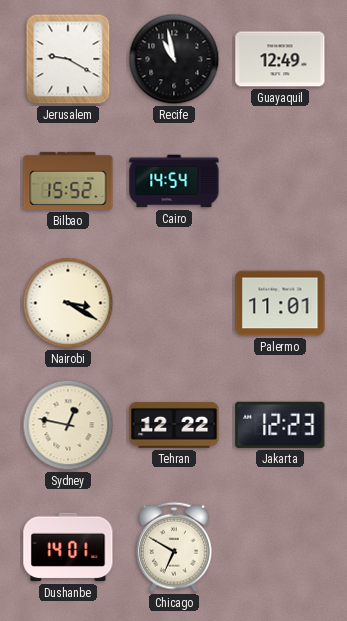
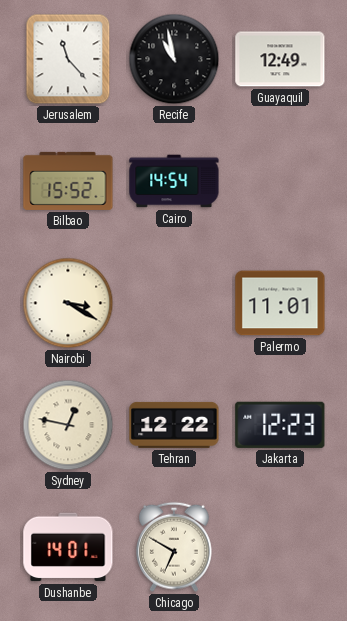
Jerusalem: 9:20 -> 11:23
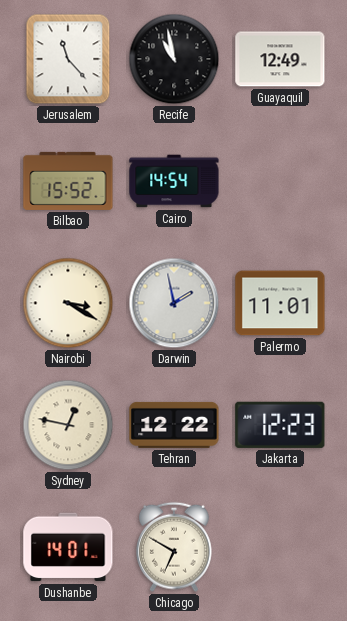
Darwin: none -> 1:58
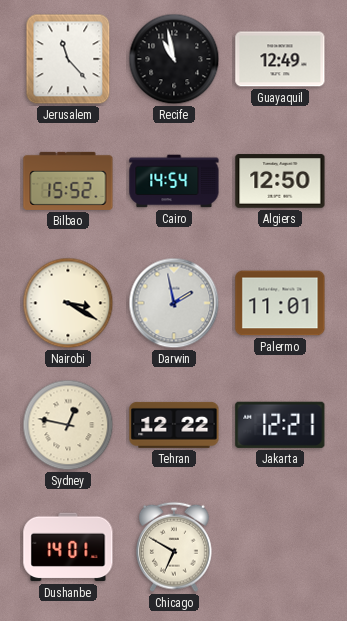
Algiers: none -> 12:50
Jakarta: 12:23 -> 12:21
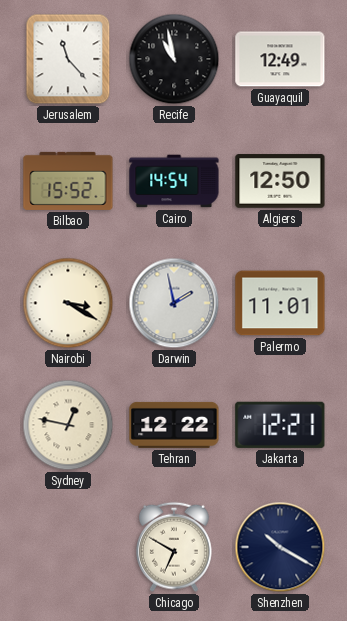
Dushanbe: 14:01 -> none
Shenzhen: none -> 10:20
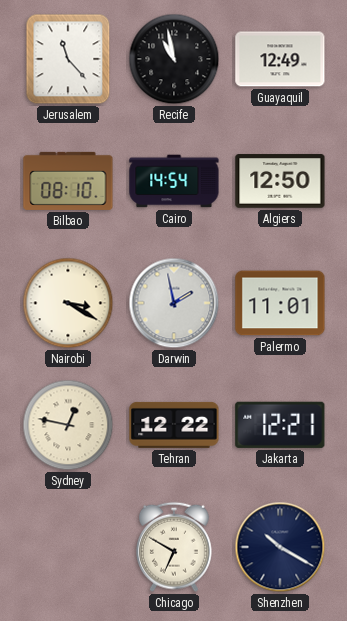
Bilbao: 15:52 -> 08:10
